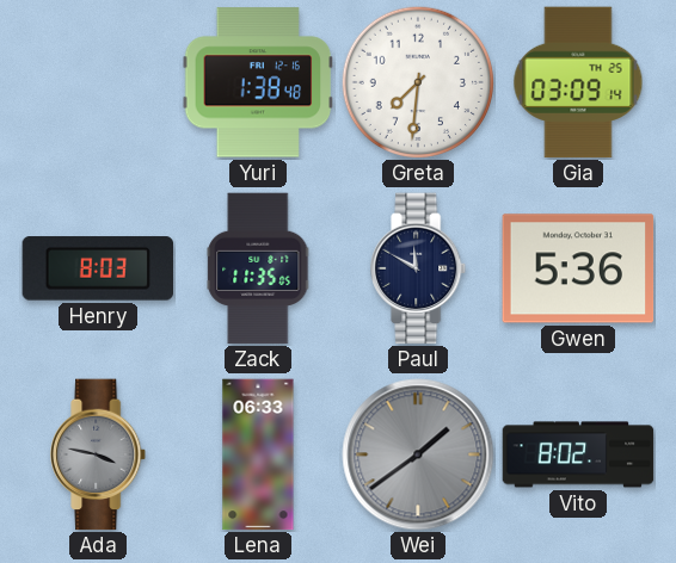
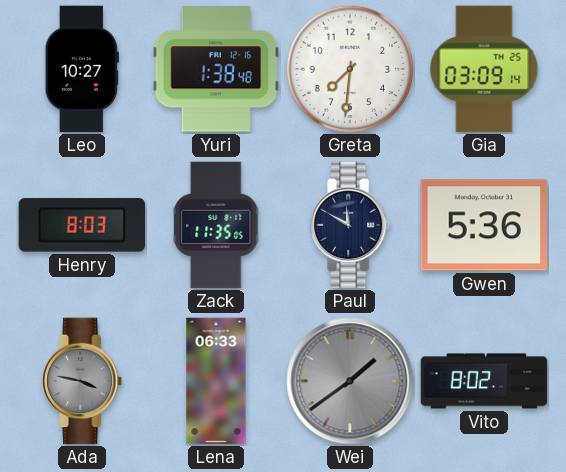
Leo: none -> 10:27
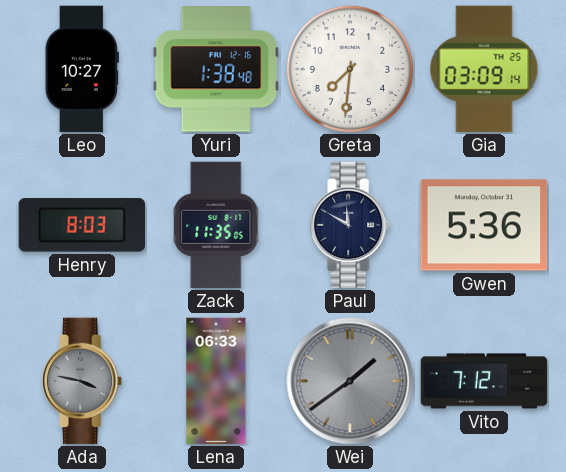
Vito: 8:02 -> 7:12
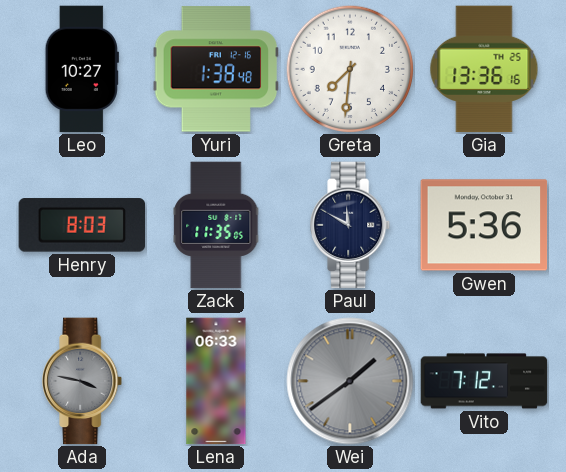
Gia: 03:09 -> 13:36
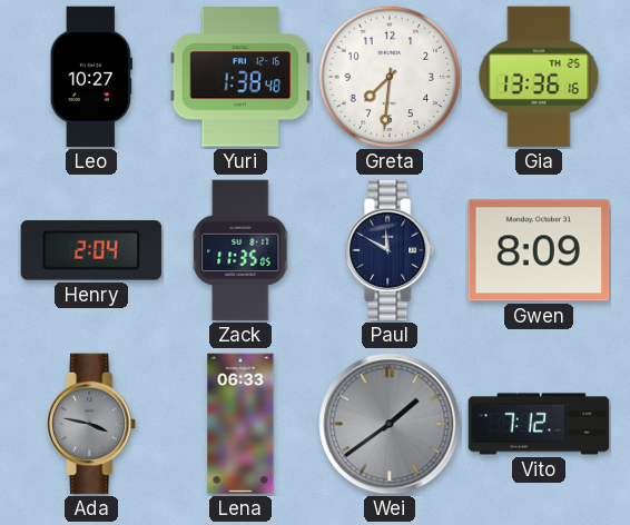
Henry: 8:03 -> 2:04
Gwen: 5:36 -> 8:09
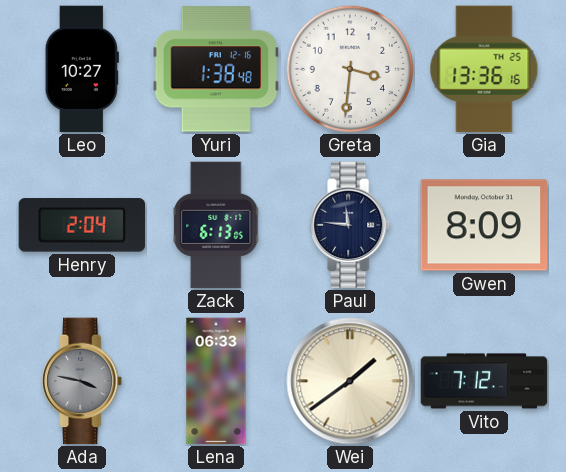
Greta: 7:31 -> 3:31
Zack: 11:35 -> 6:13
Paul: 11:50 -> 11:46
Wei dial: grey -> cream
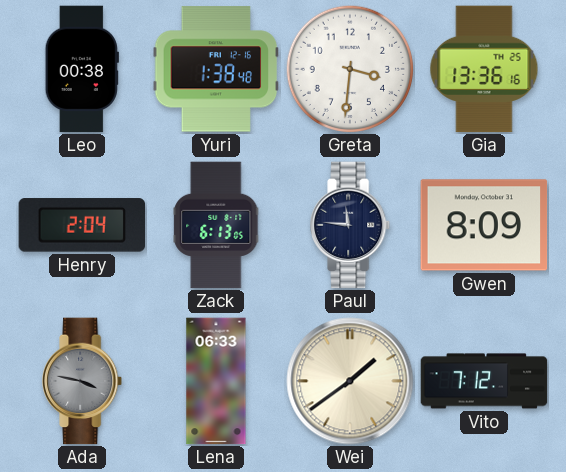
Leo: 10:27 -> 00:38
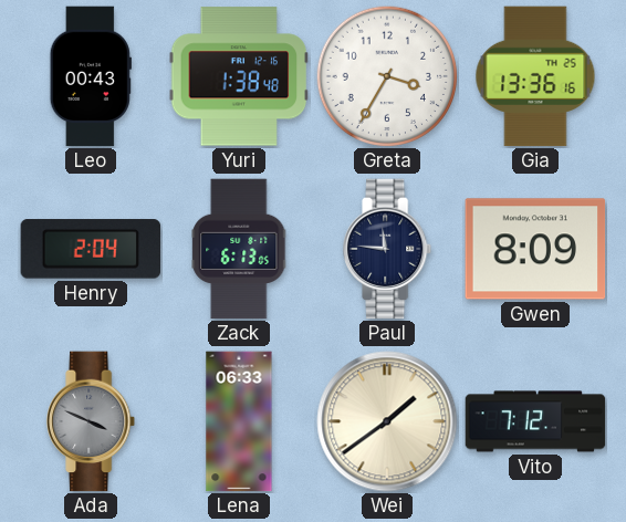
Leo: 00:38 -> 00:43
Greta: 3:31 -> 3:35
Ada: 3:47 -> 3:49
